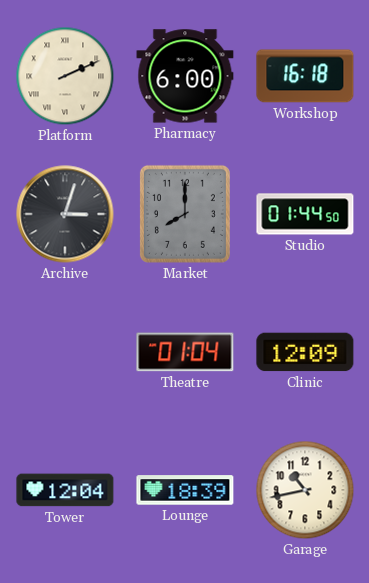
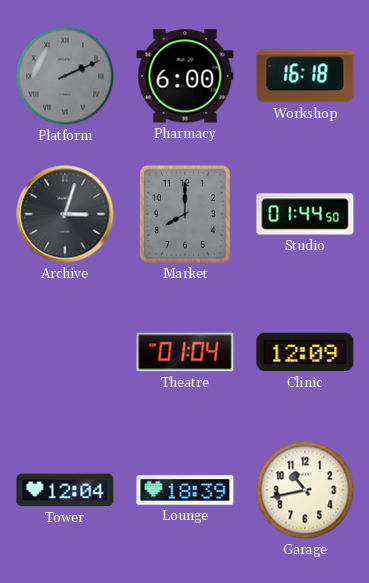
Platform dial: cream -> grey
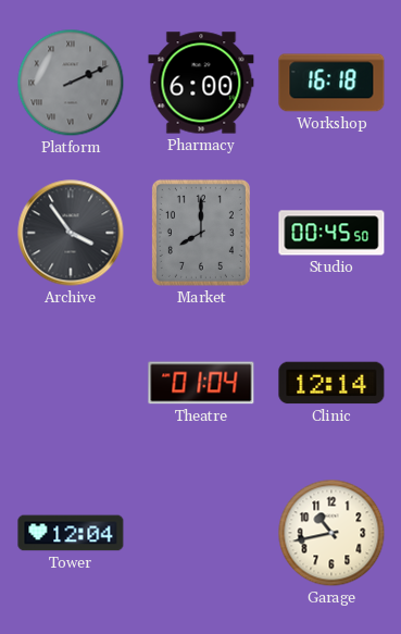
Archive: 3:03 -> 3:54
Studio: 01:44 -> 00:45
Clinic: 12:09 -> 12:14
Lounge: 18:39 -> none
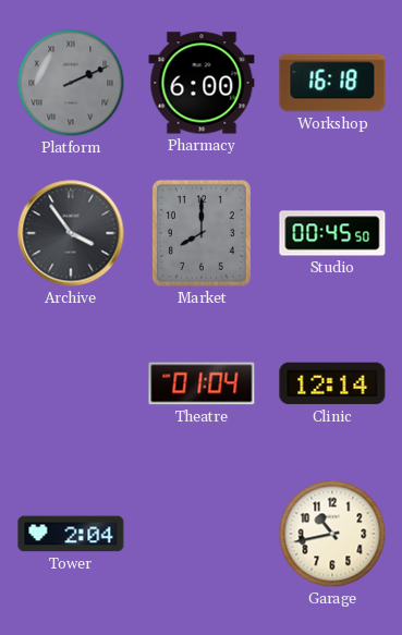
Tower: 12:04 -> 2:04
